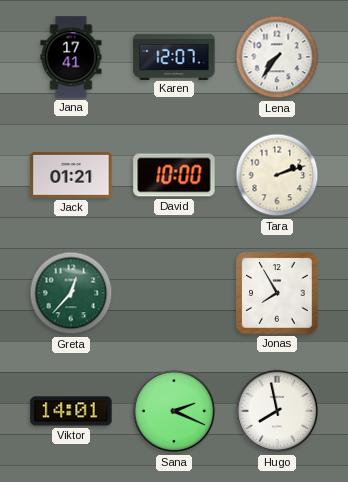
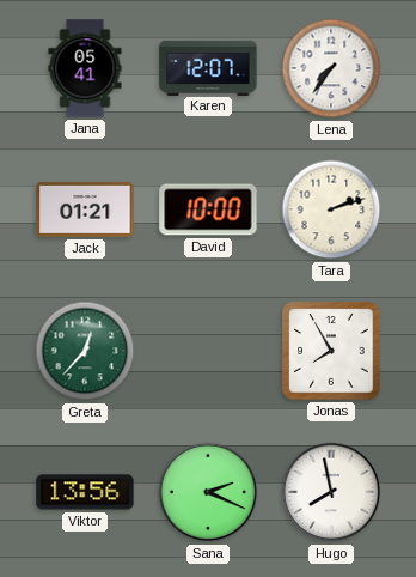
Jana: 17:41 -> 05:41
Viktor: 14:01 -> 13:56
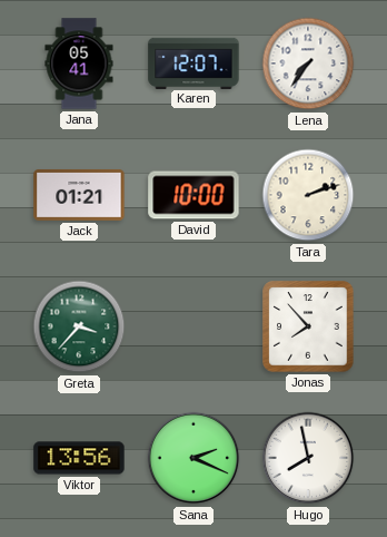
Greta: 12:37 -> 3:37
Jonas: 7:55 -> 7:53
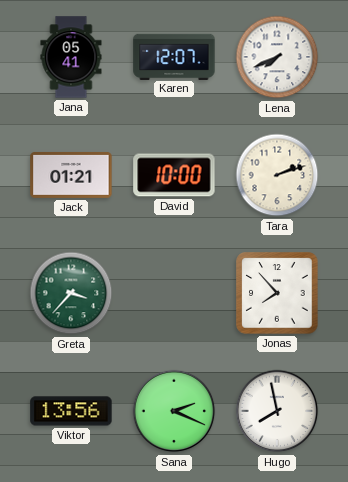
Lena: 7:36 -> 7:41
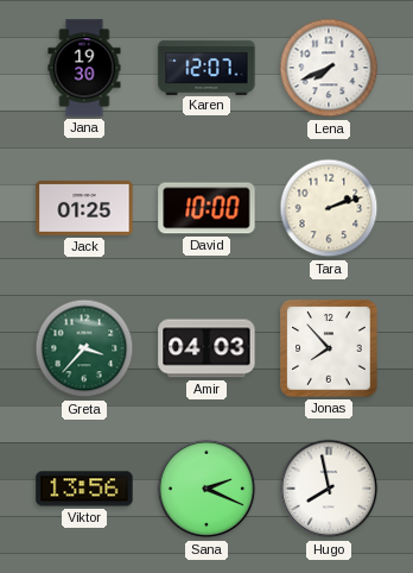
Jana: 05:41 -> 19:30
Jack: 01:21 -> 01:25
Amir: none -> 04:03
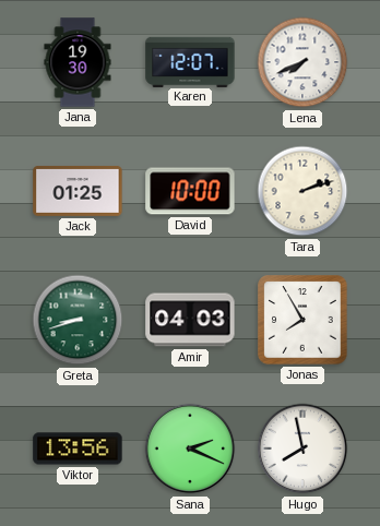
Greta: 3:37 -> 8:42
Jonas: 7:53 -> 7:55
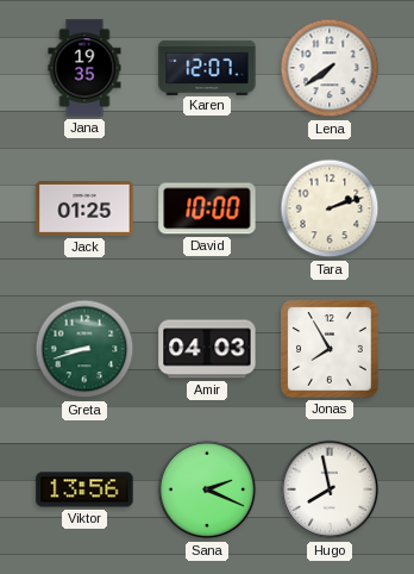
Jana: 19:30 -> 19:35
Lena: 7:41 -> 7:39
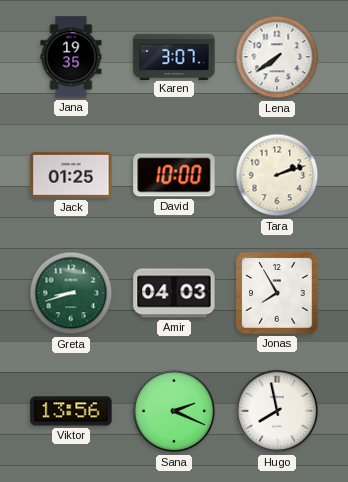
Karen: 12:07 -> 3:07
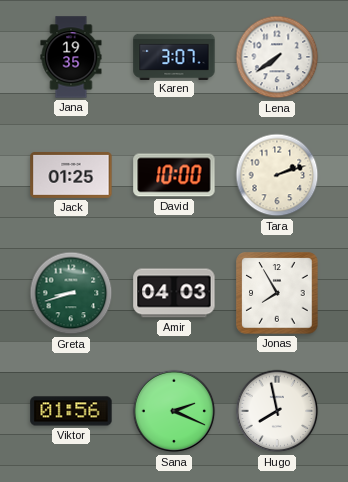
Viktor: 13:56 -> 01:56
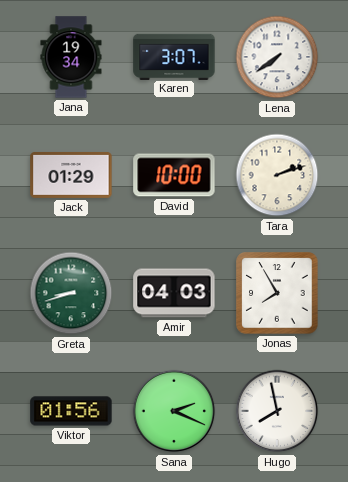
Jana: 19:35 -> 19:34
Jack: 01:25 -> 01:29
